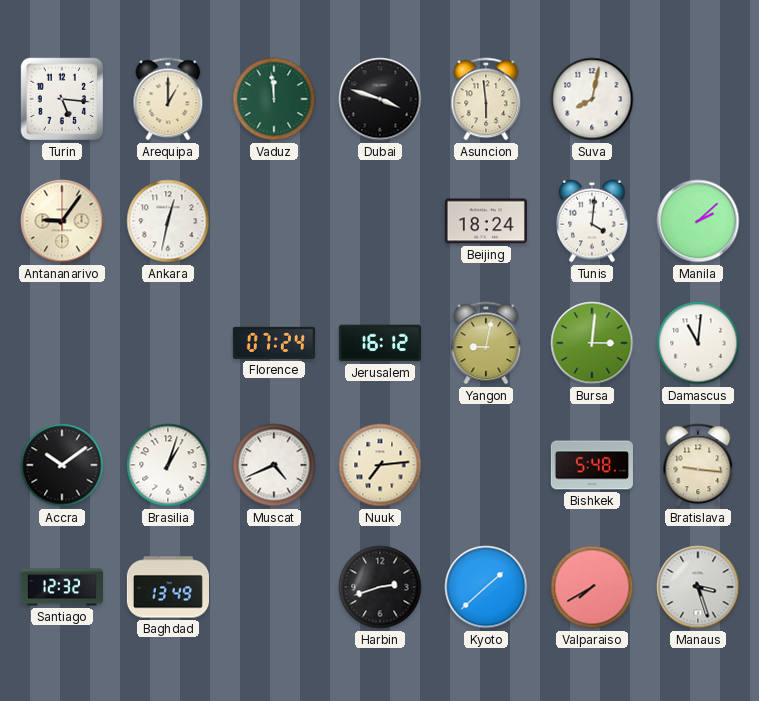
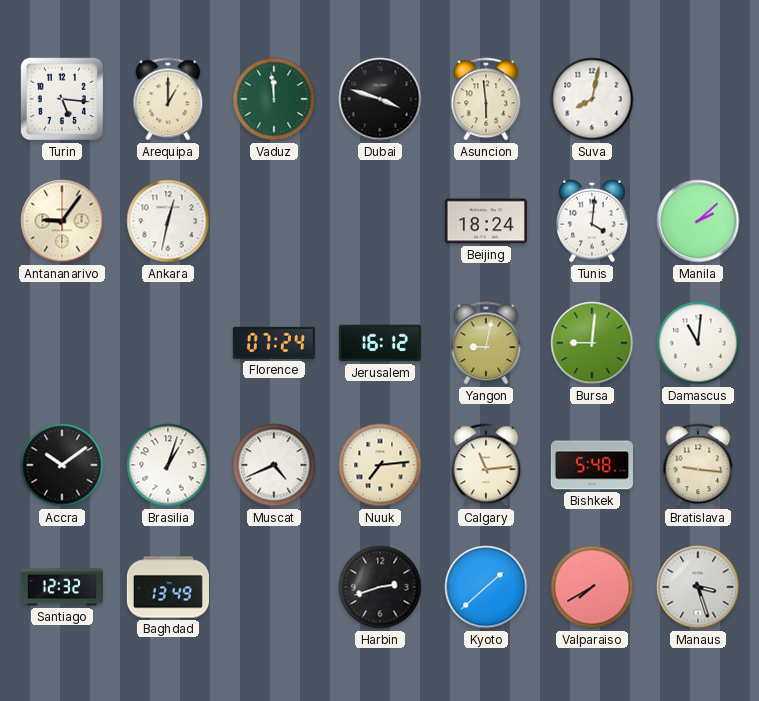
Bursa: 3:01 -> 9:01
Calgary: none -> 11:14
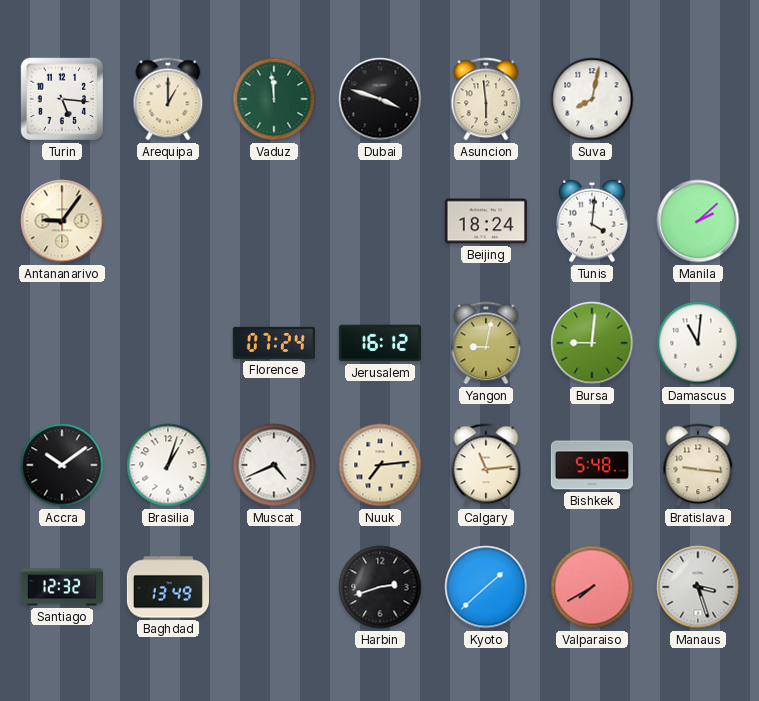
Ankara: 12:32 -> none
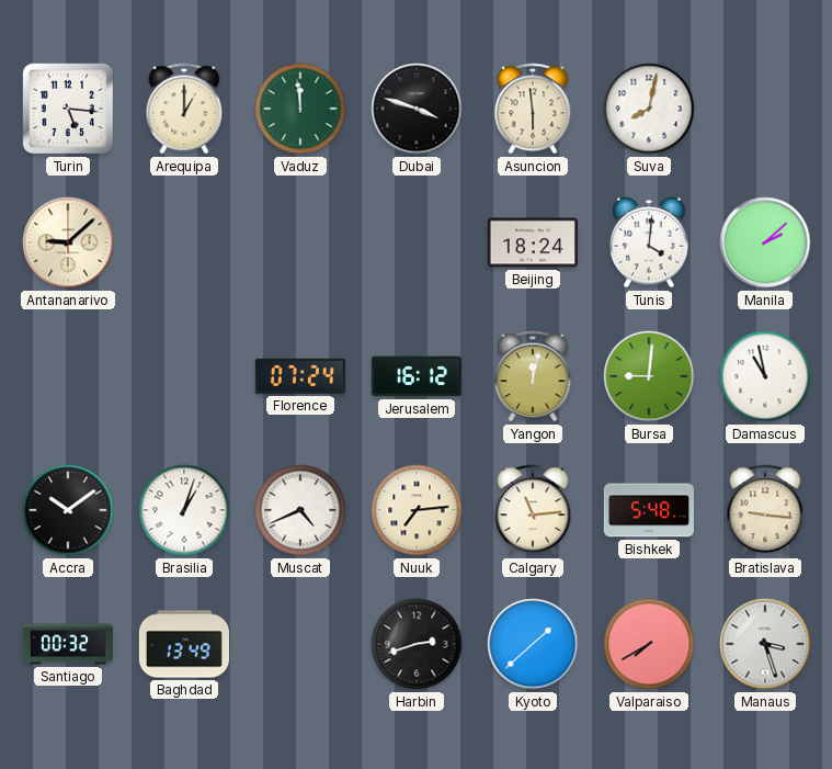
Antananarivo: 9:06 -> 9:08
Yangon: 9:02 -> 12:02
Damascus: 11:01 -> 10:58
Santiago: 12:32 -> 00:32
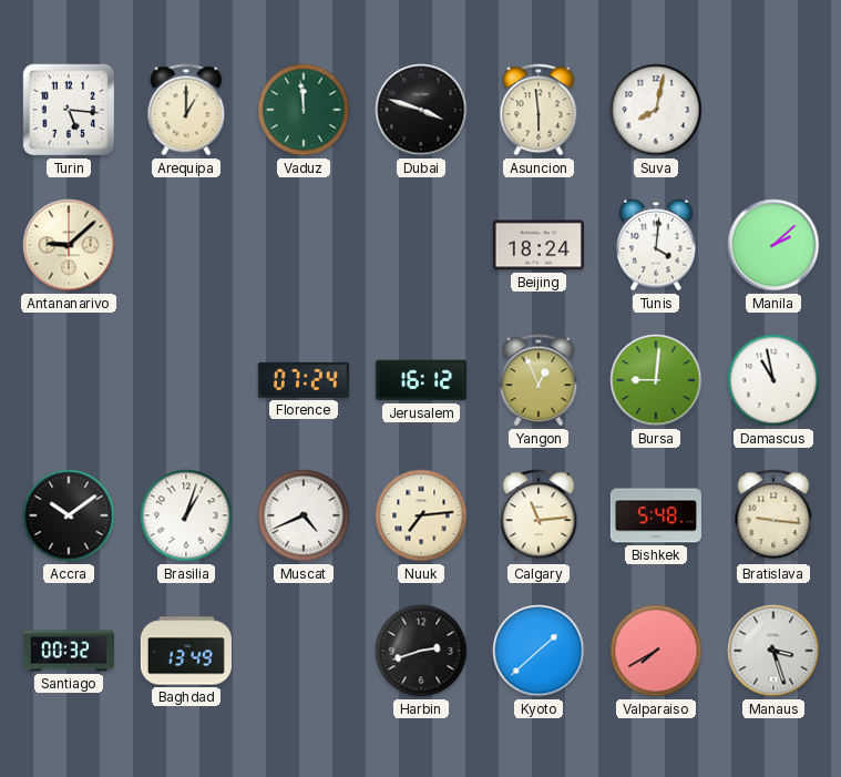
Yangon: 12:02 -> 12:56
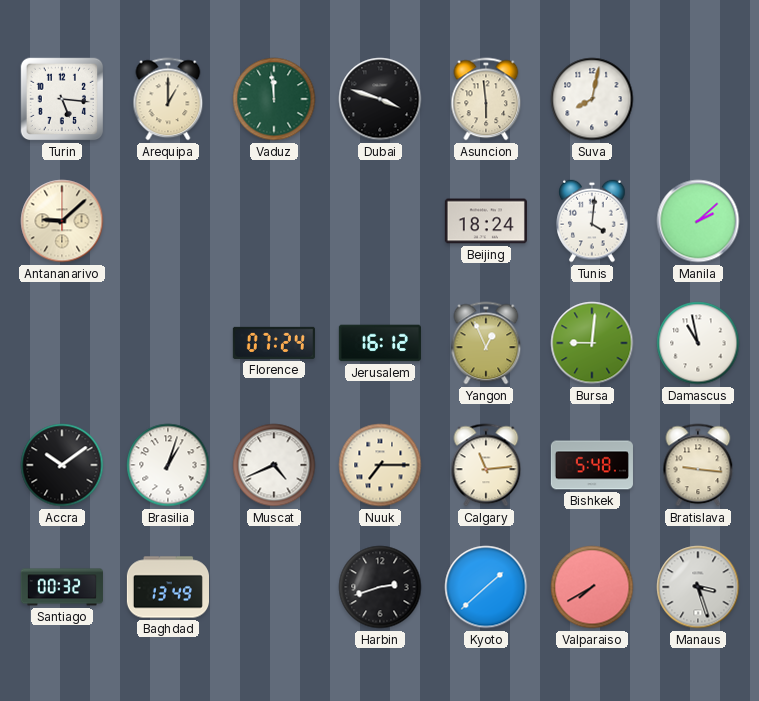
Nuuk: 7:14 -> 7:15
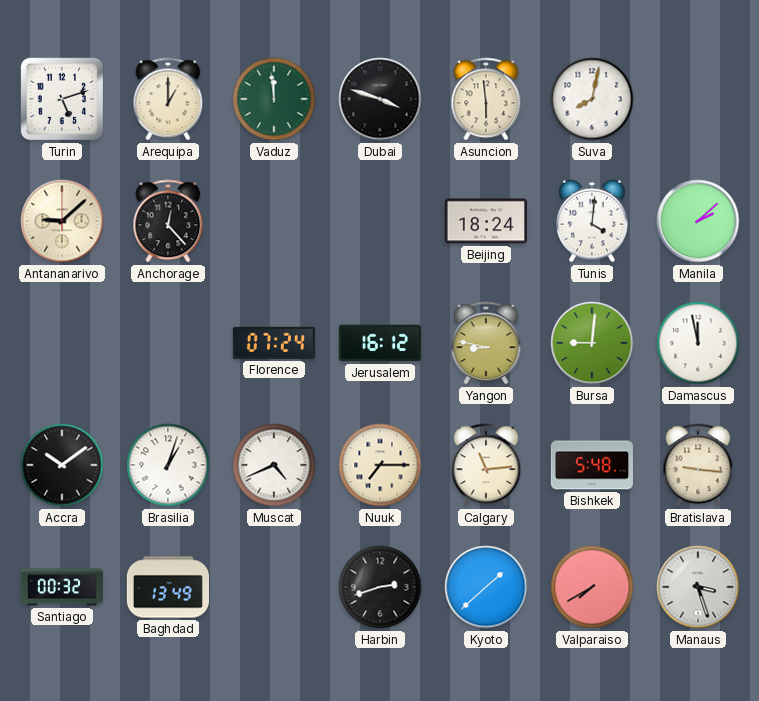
Turin: 5:16 -> 5:12
Anchorage: none -> 12:23
Yangon: 12:56 -> 8:47
Damascus: 10:58 -> 11:58
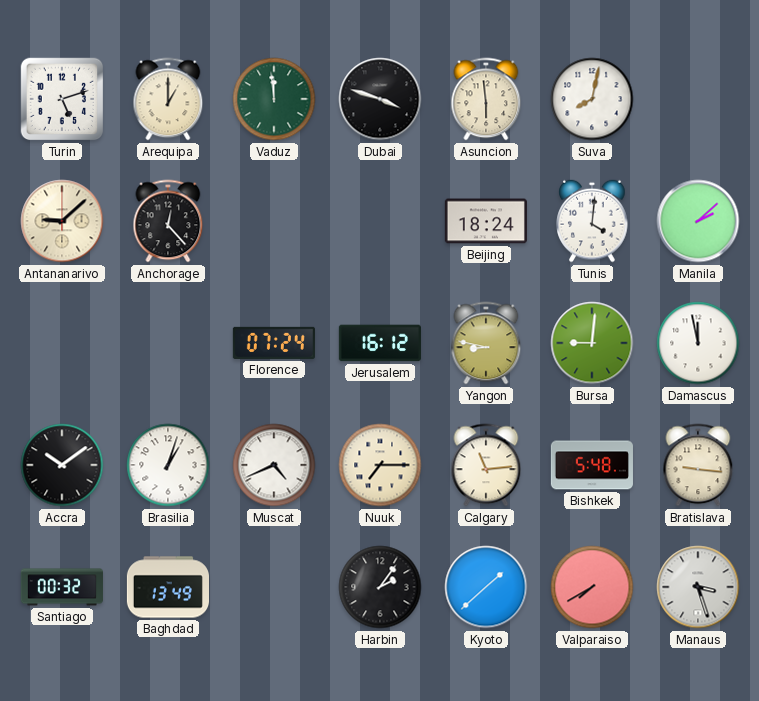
Harbin: 2:42 -> 2:06
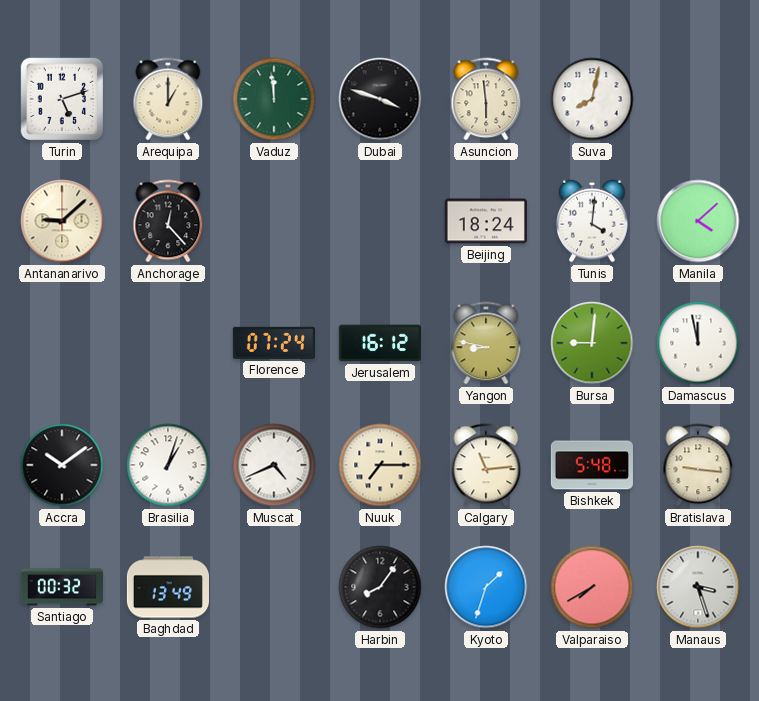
Manila: 2:08 -> 4:08
Harbin: 2:06 -> 8:06
Kyoto: 1:38 -> 1:33
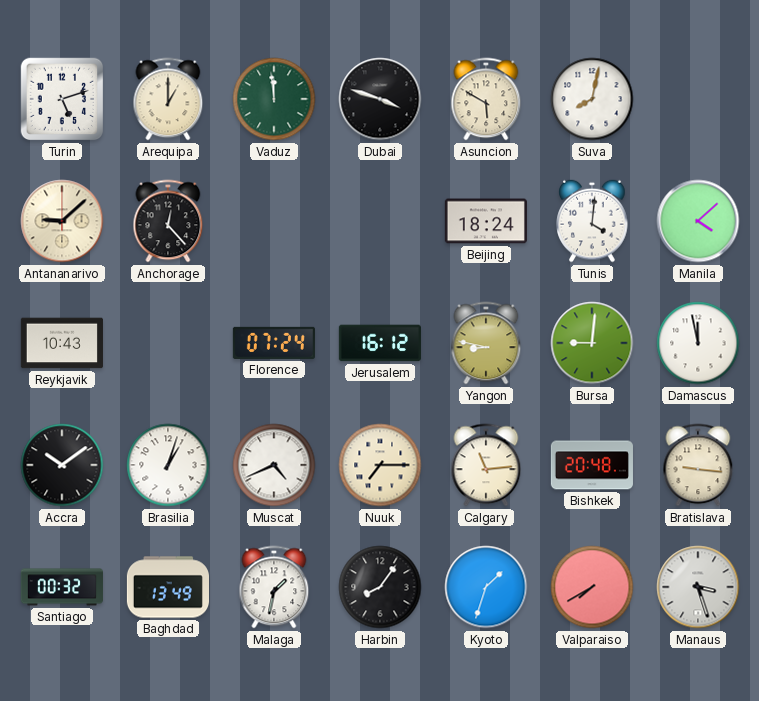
Asuncion: 5:59 -> 5:50
Reykjavik: none -> 10:43
Bishkek: 5:48 -> 20:48
Malaga: none -> 1:32
